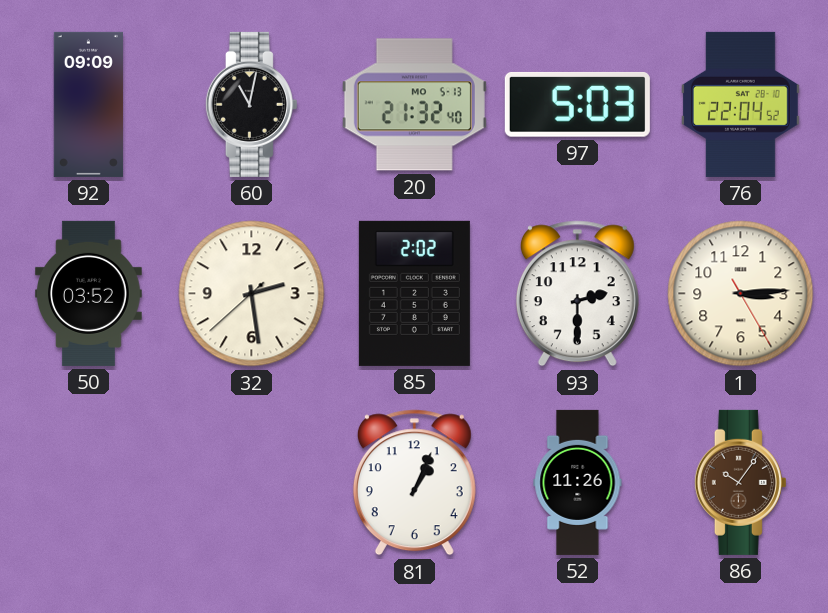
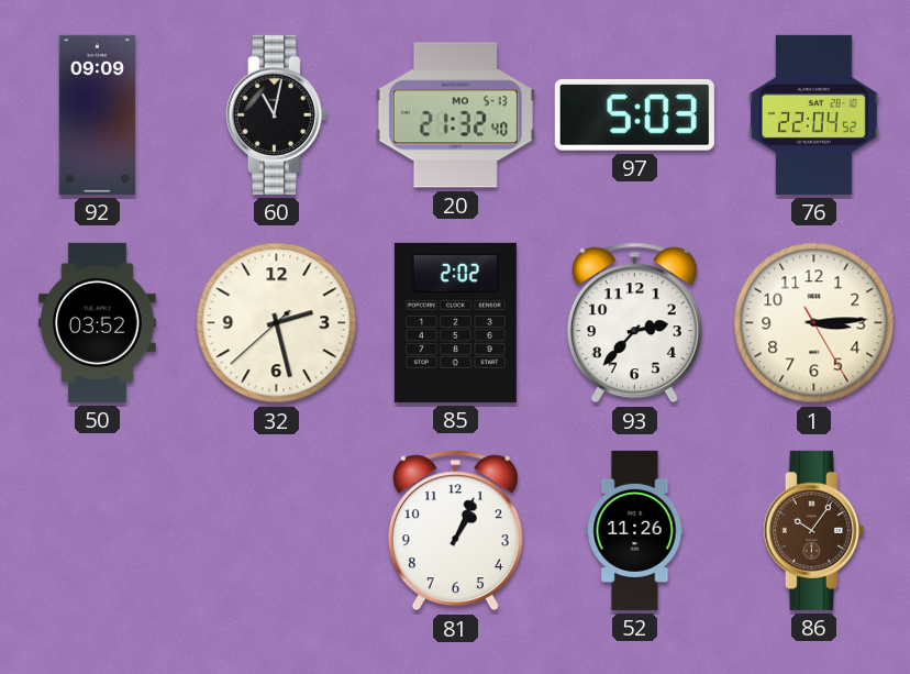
32: 2:28 -> 2:27
93: 2:30 -> 2:37
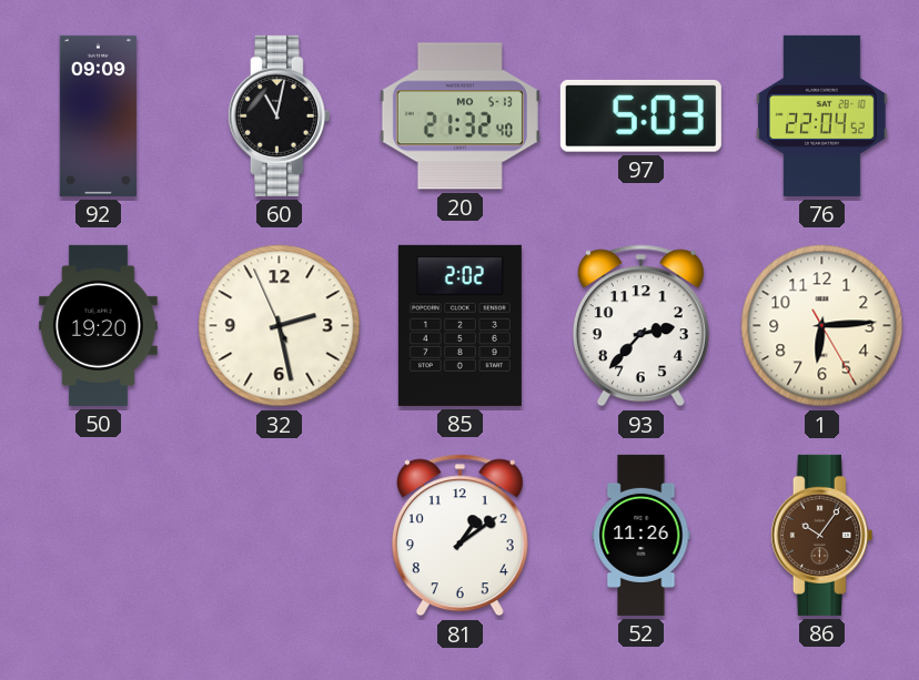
50: 03:52 -> 19:20
32: 2:27:38 -> 2:27:56
1: 3:14 -> 6:14
81: 1:04 -> 1:09
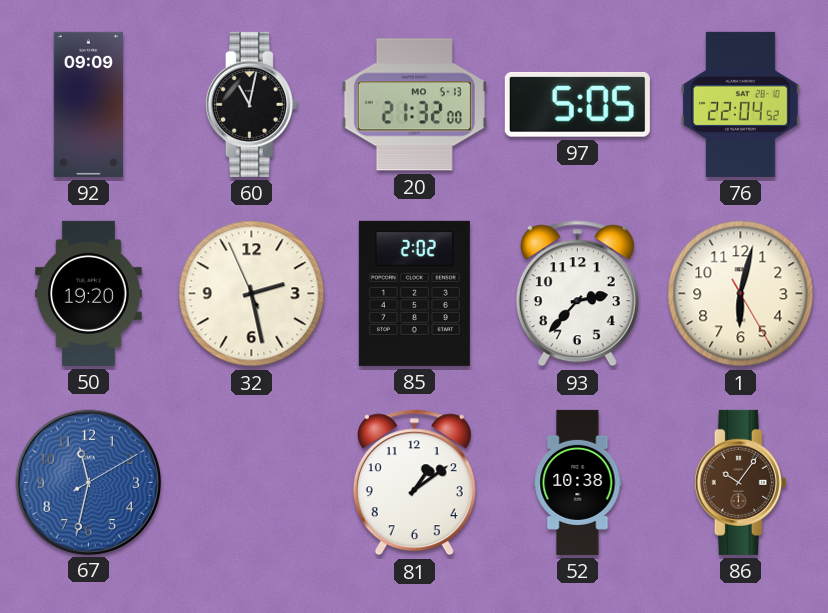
20: 21:32:40 -> 21:32:00
97: 5:03 -> 5:05
1: 6:14 -> 6:02
67: none -> 11:32
52: 11:26 -> 10:38
